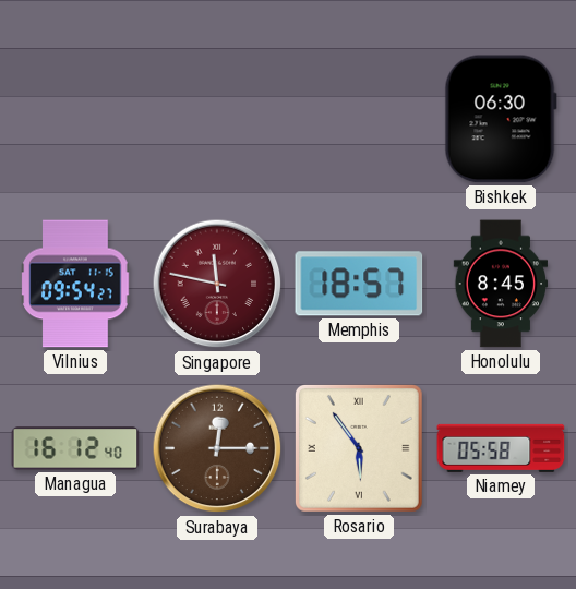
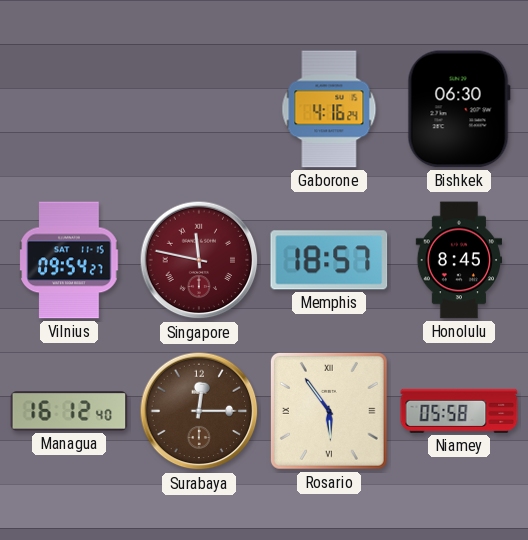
Gaborone: none -> 4:16
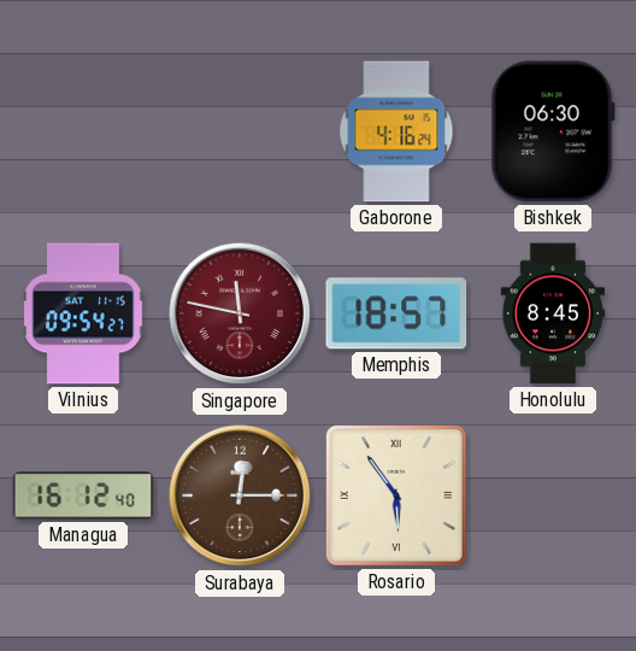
Niamey: 05:58 -> none
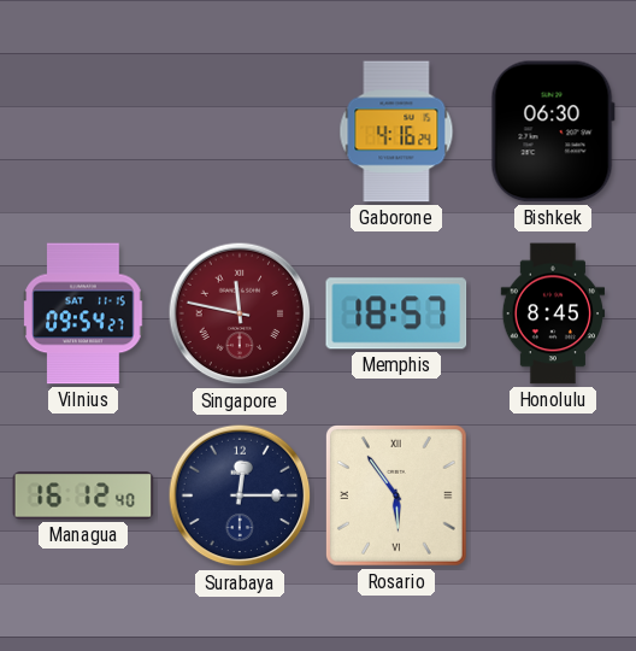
Surabaya dial: brown -> navy
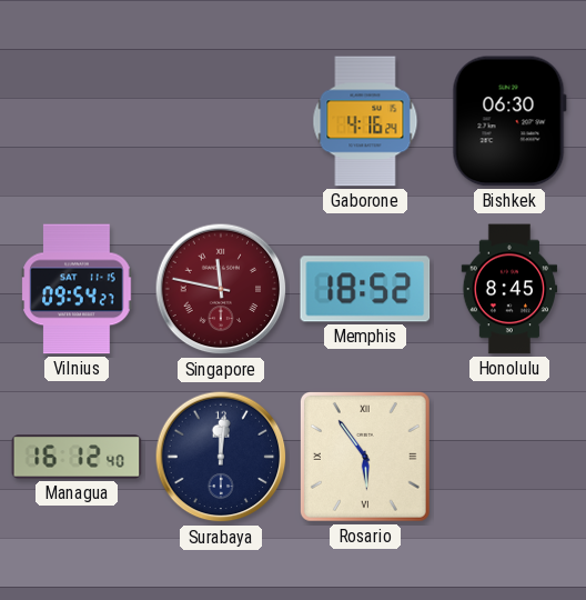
Memphis: 18:57 -> 18:52
Surabaya: 12:15 -> 12:01
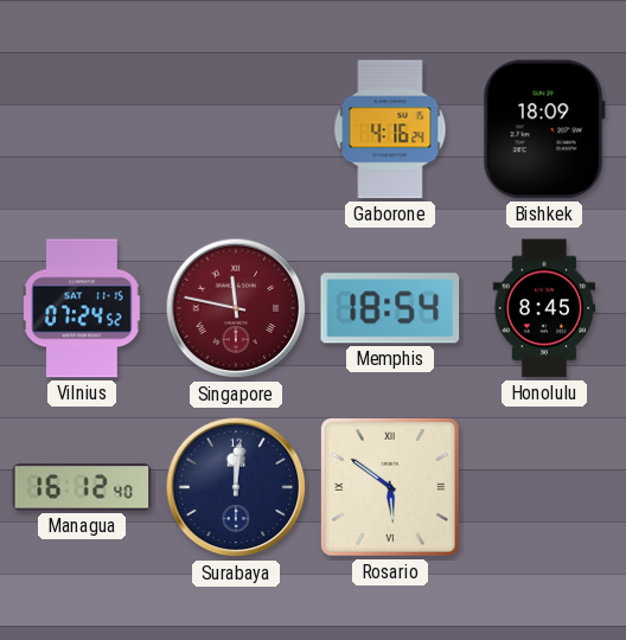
Bishkek: 06:30 -> 18:09
Vilnius: 09:54 -> 07:24
Memphis: 18:52 -> 18:54
Rosario: 5:54 -> 5:51
